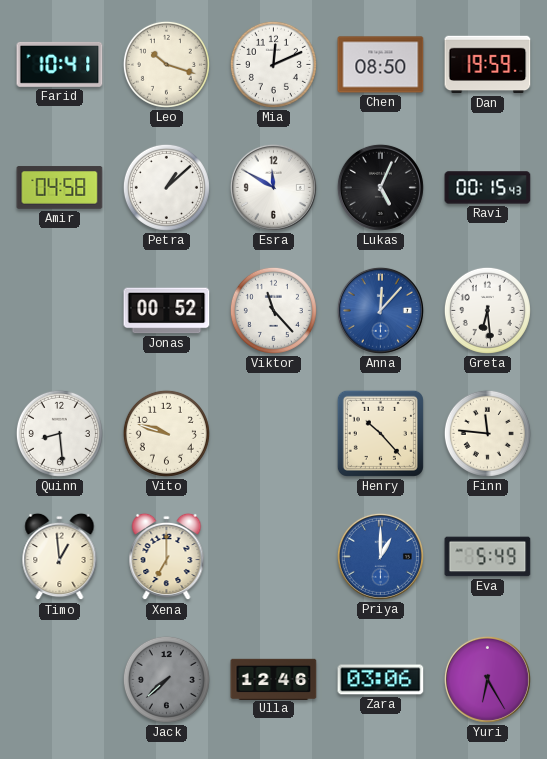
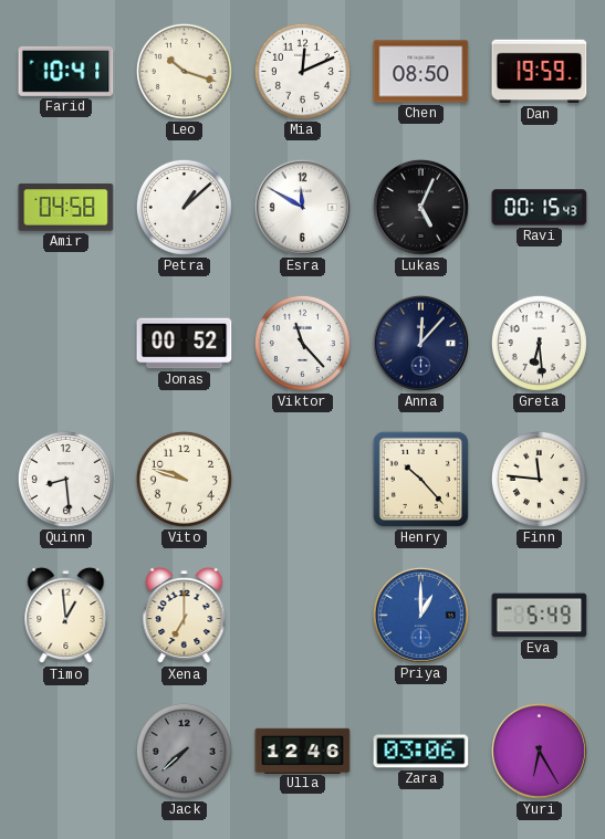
Anna dial: blue -> navy
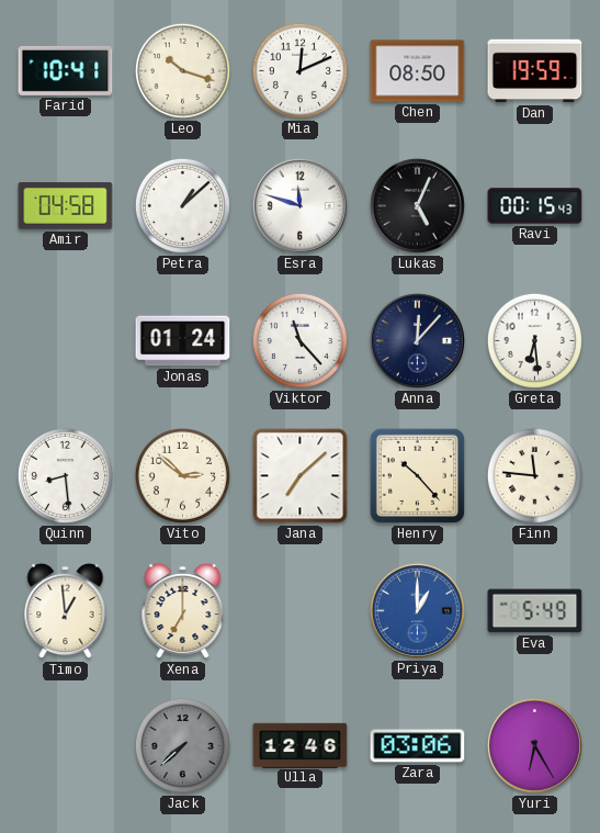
Esra: 11:50 -> 11:48
Jonas: 00:52 -> 01:24
Vito: 9:48 -> 2:52
Jana: none -> 7:08
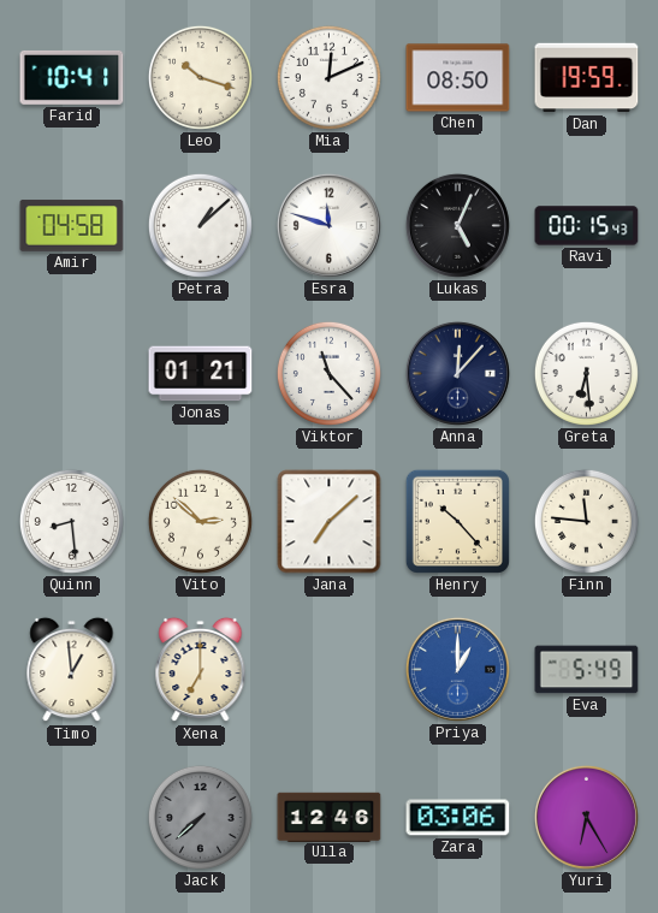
Jonas: 01:24 -> 01:21
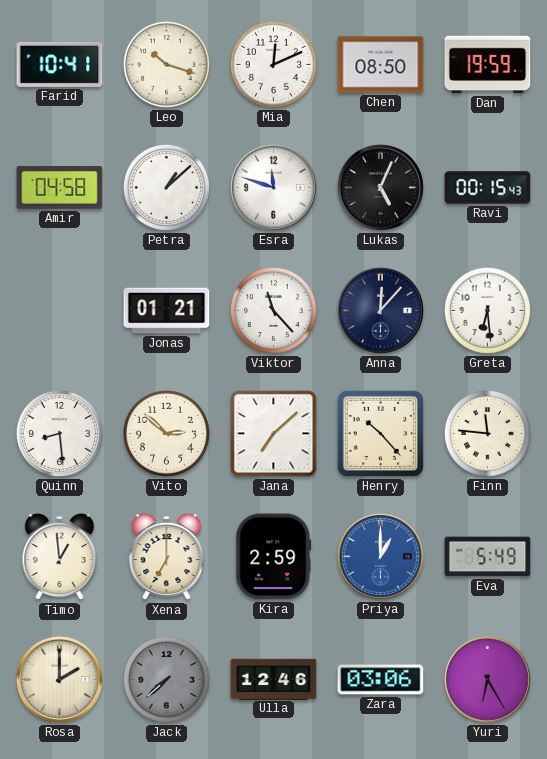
Kira: none -> 2:59
Rosa: none -> 2:00
